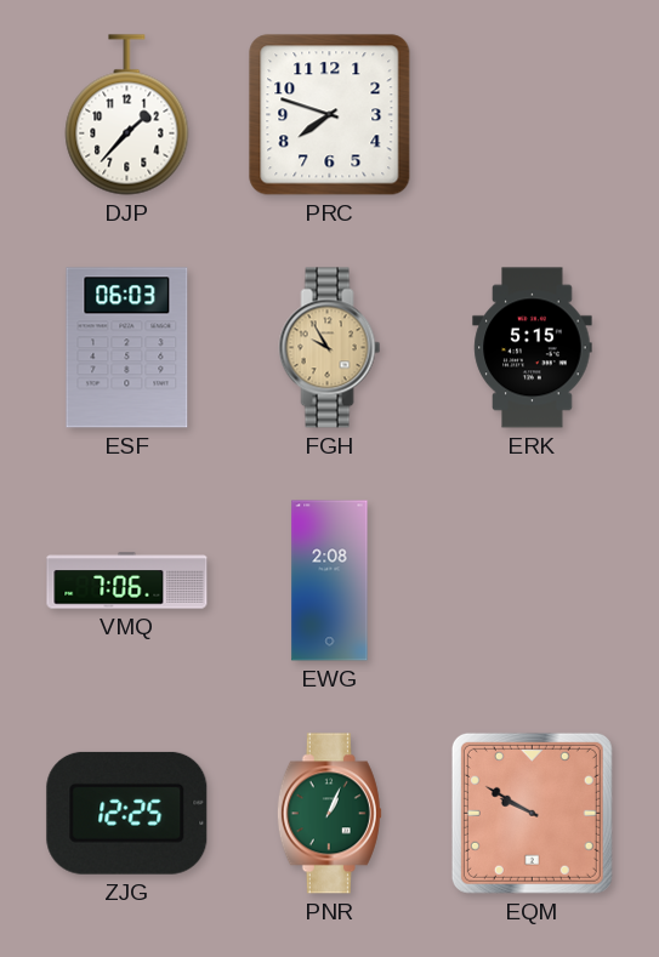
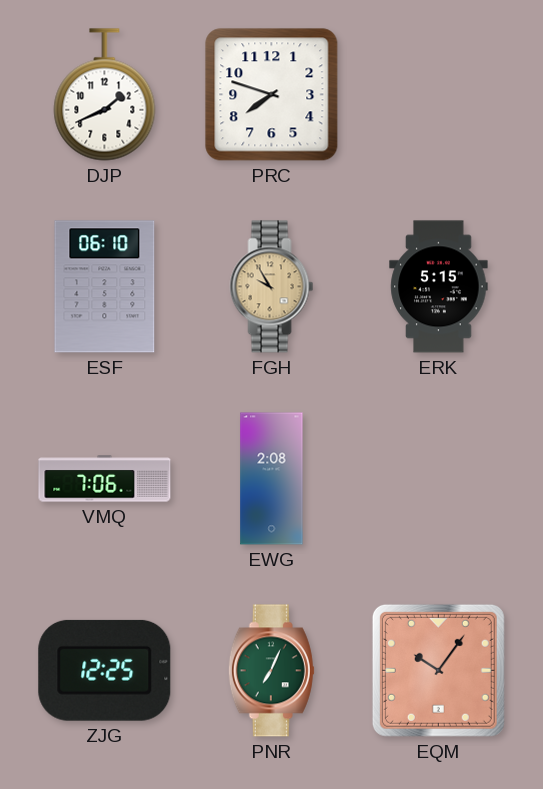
DJP: 1:37 -> 1:41
ESF: 06:03 -> 06:10
PNR: 1:04 -> 7:04
EQM: 9:50 -> 10:06
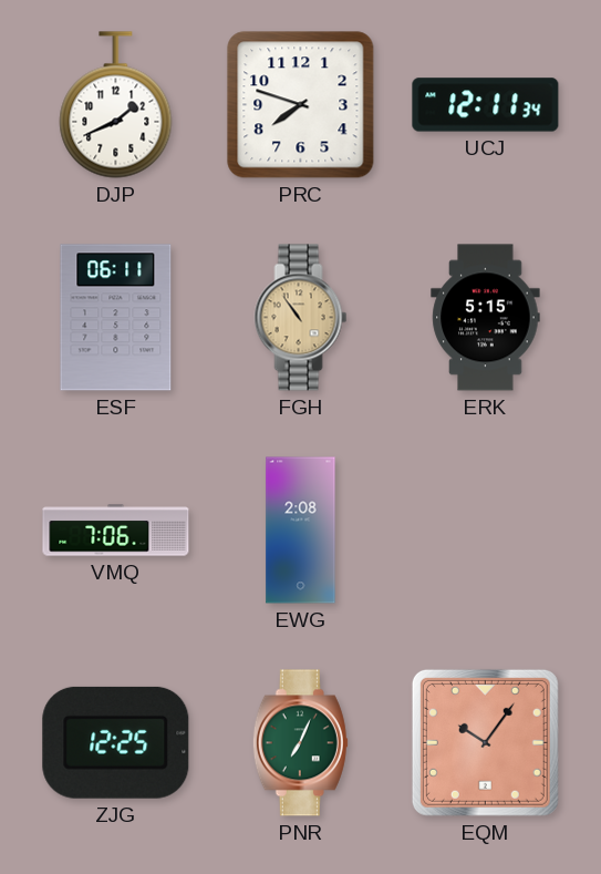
UCJ: none -> 12:11
ESF: 06:10 -> 06:11
FGH: 9:55 -> 10:54
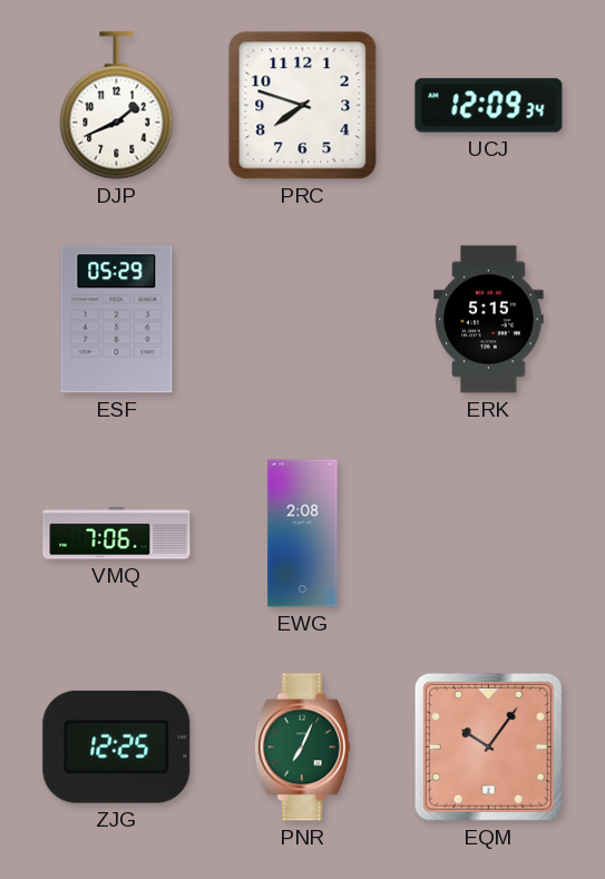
UCJ: 12:11 -> 12:09
ESF: 06:11 -> 05:29
FGH: 10:54 -> none
